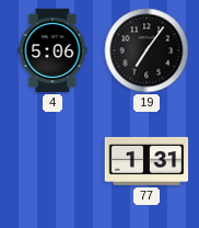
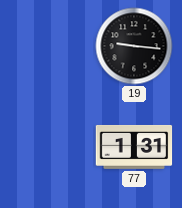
4: 5:06 -> none
19: 7:06 -> 9:16
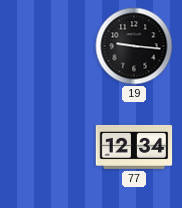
77: 1:31 -> 12:34
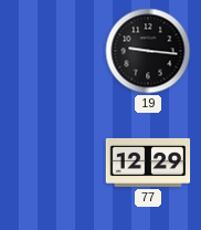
77: 12:34 -> 12:29
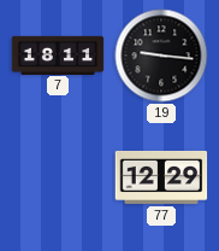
7: none -> 18:11
